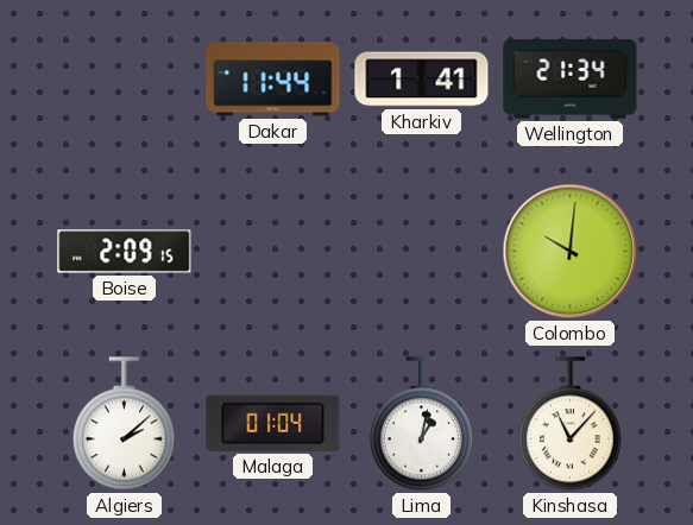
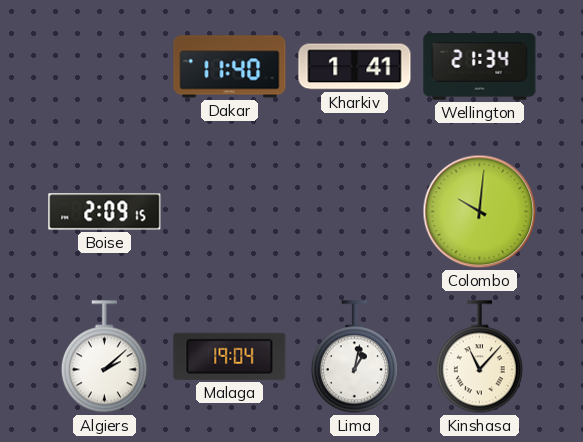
Dakar: 11:44 -> 11:40
Malaga: 01:04 -> 19:04
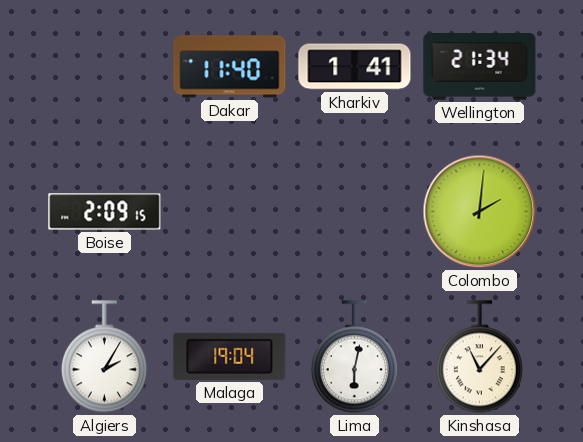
Colombo: 10:01 -> 2:01
Algiers: 2:08 -> 2:05
Lima: 1:02 -> 6:02
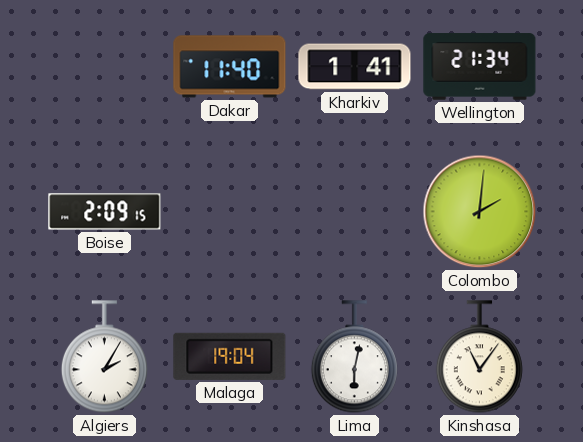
Kinshasa: 11:07 -> 11:06
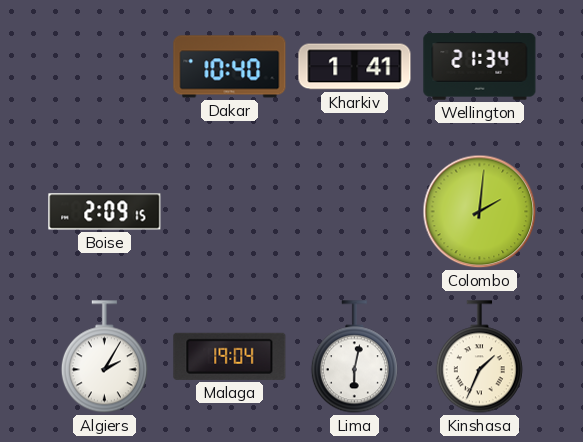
Dakar: 11:40 -> 10:40
Kinshasa: 11:06 -> 1:34
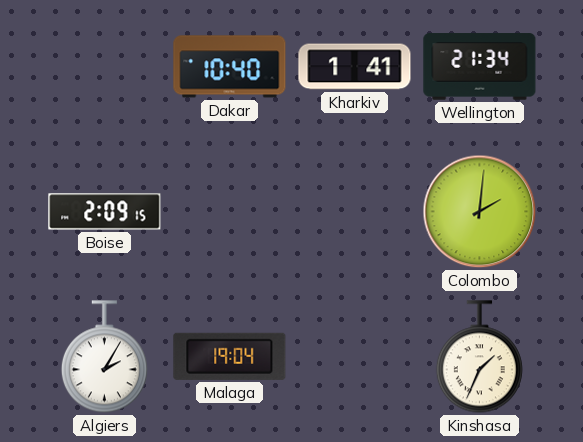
Lima: 6:02 -> none
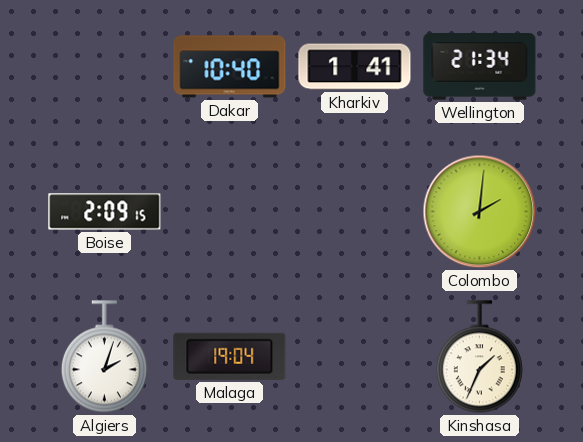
Algiers: 2:05 -> 2:03
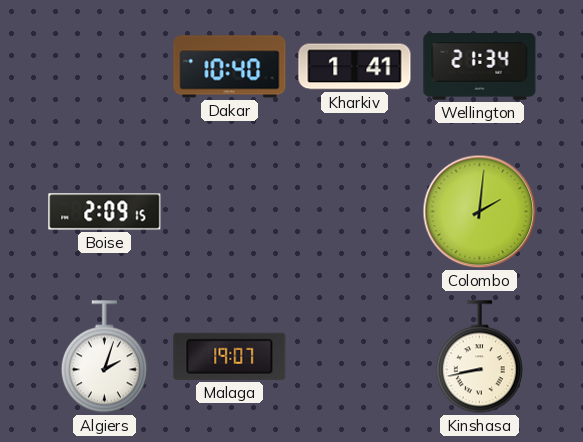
Malaga: 19:04 -> 19:07
Kinshasa: 1:34 -> 8:43
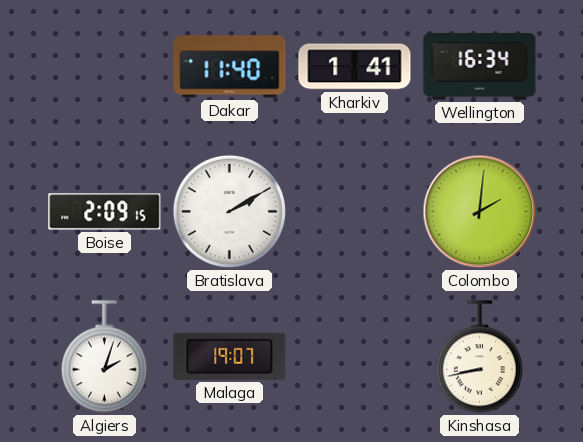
Dakar: 10:40 -> 11:40
Wellington: 21:34 -> 16:34
Bratislava: none -> 2:10
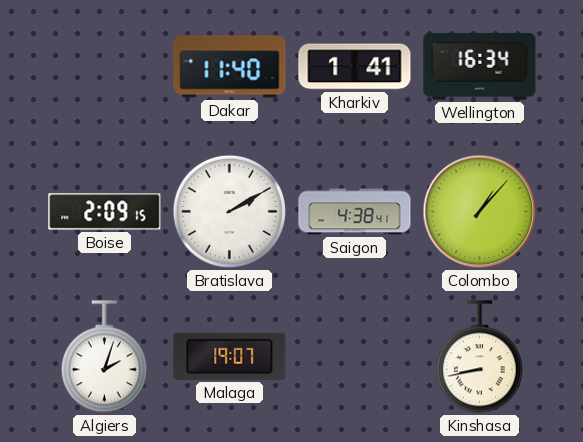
Saigon: none -> 4:38
Colombo: 2:01 -> 1:07
